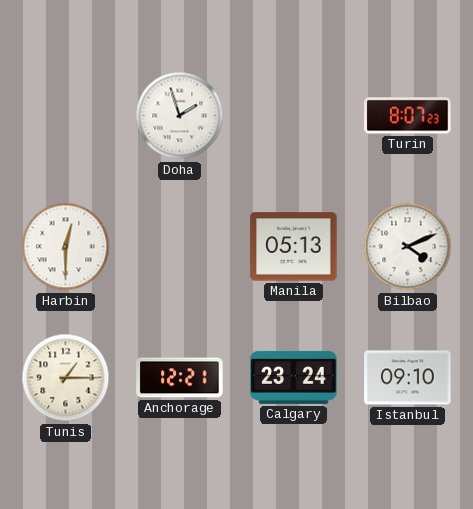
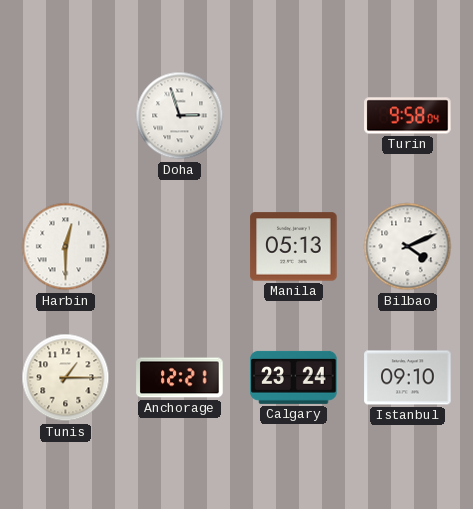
Doha: 1:57 -> 2:57
Turin: 8:07 -> 9:58
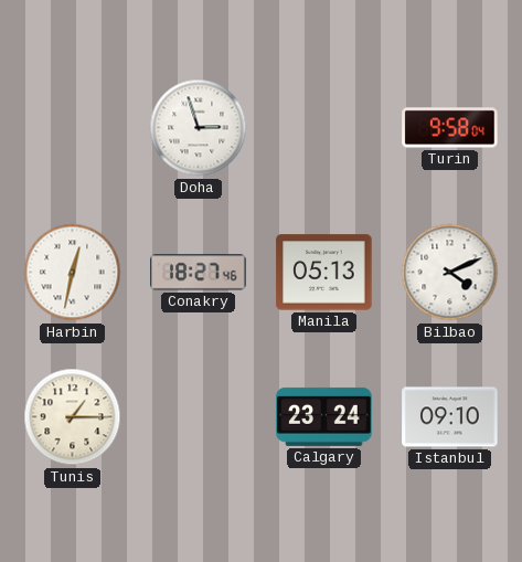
Harbin: 12:30 -> 12:32
Conakry: none -> 18:27
Anchorage: 12:21 -> none
